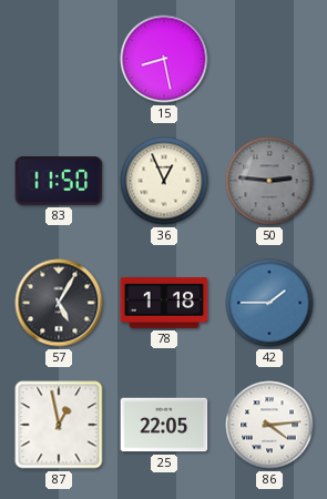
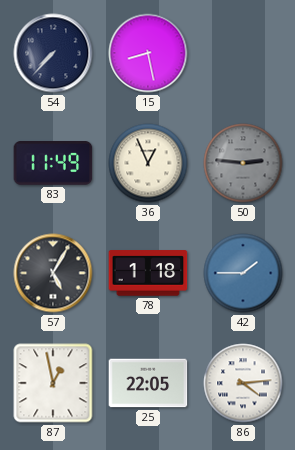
54: none -> 7:37
83: 11:50 -> 11:49
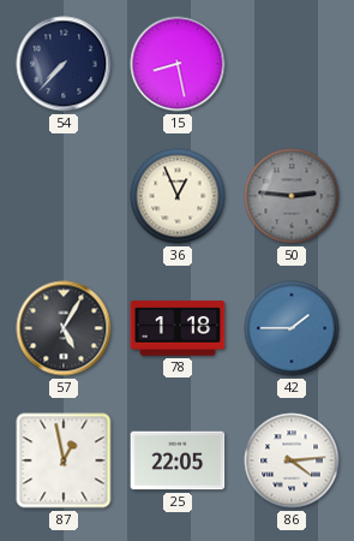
83: 11:49 -> none
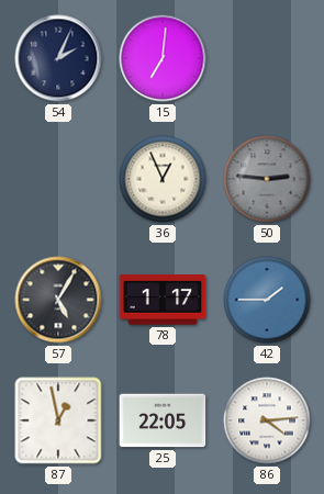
54: 7:37 -> 2:04
15: 8:28 -> 7:01
78: 1:18 -> 1:17
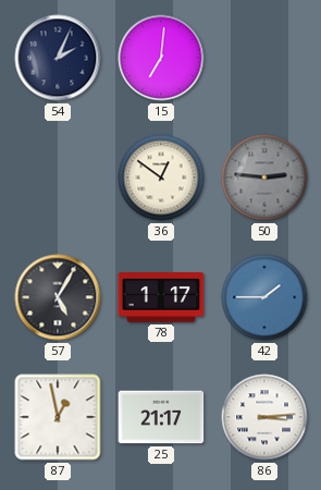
36: 12:56 -> 12:51
25: 22:05 -> 21:17
86: 4:14 -> 3:14
